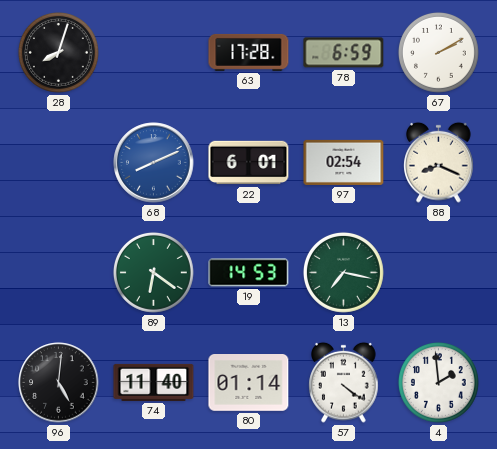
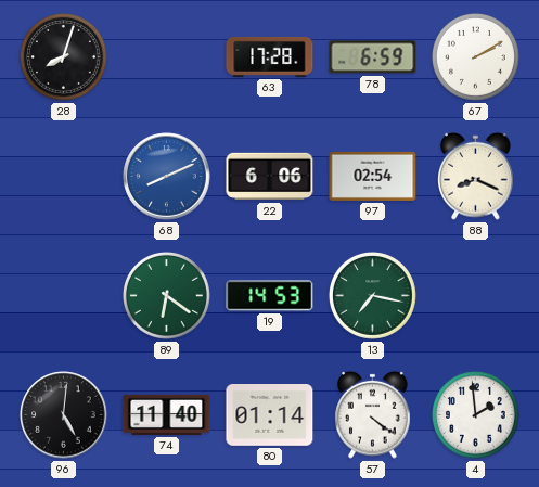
22: 6:01 -> 6:06
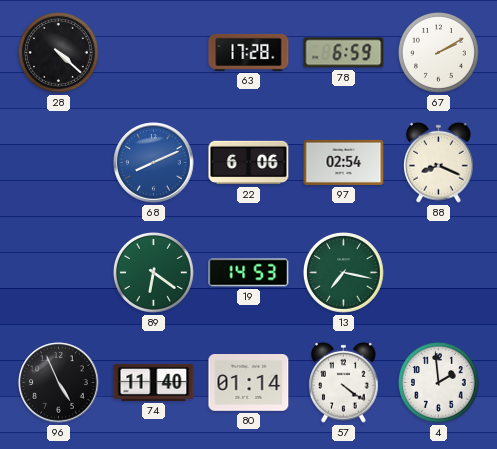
28: 8:03 -> 4:22
96: 5:01 -> 4:56
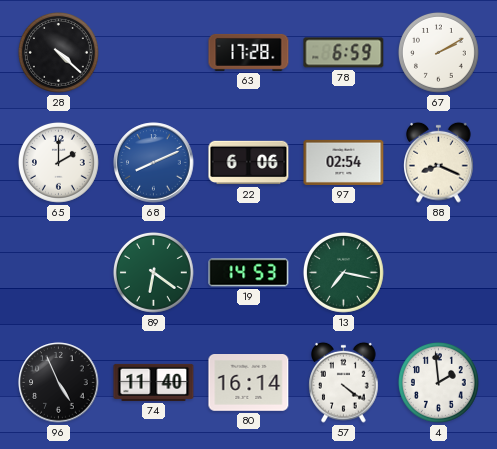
65: none -> 2:00
80: 01:14 -> 16:14
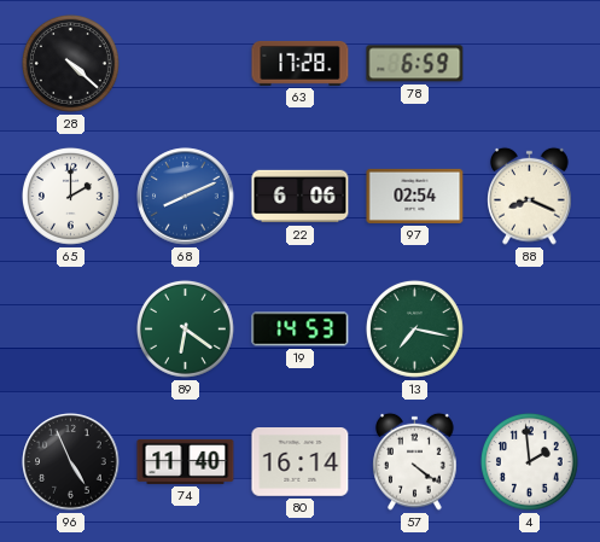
67: 2:10 -> none
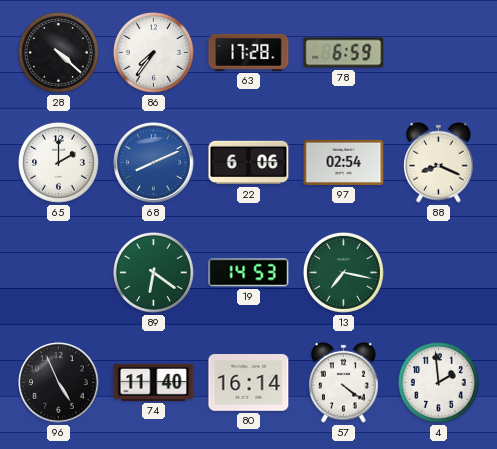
86: none -> 7:36
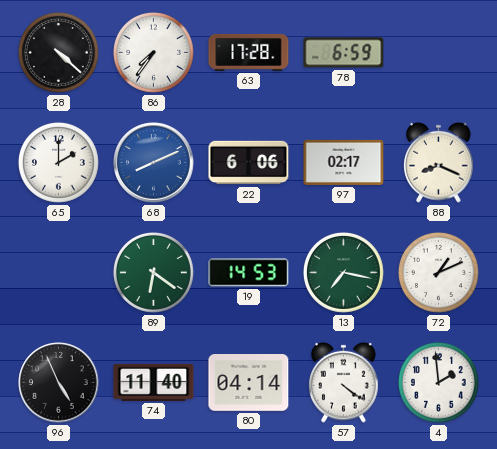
97: 02:54 -> 02:17
72: none -> 1:11
80: 16:14 -> 04:14
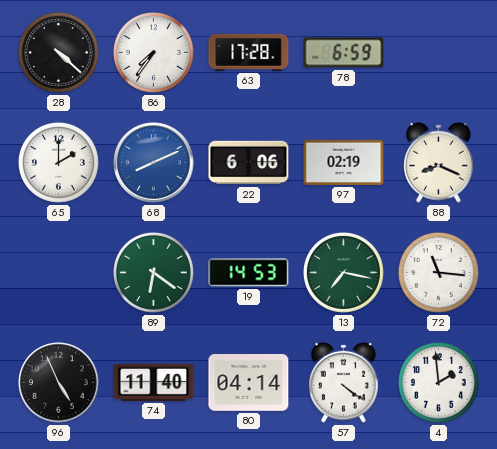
97: 02:17 -> 02:19
72: 1:11 -> 11:16
